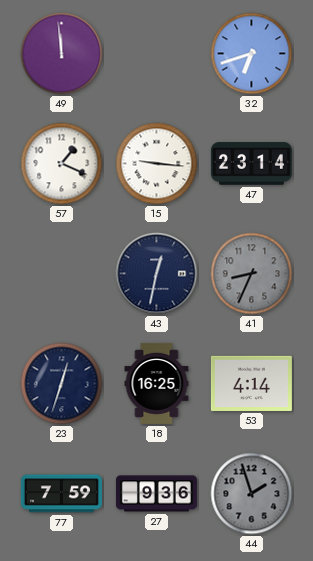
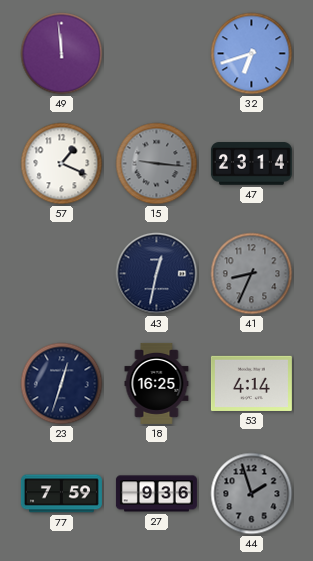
15 dial: white -> grey
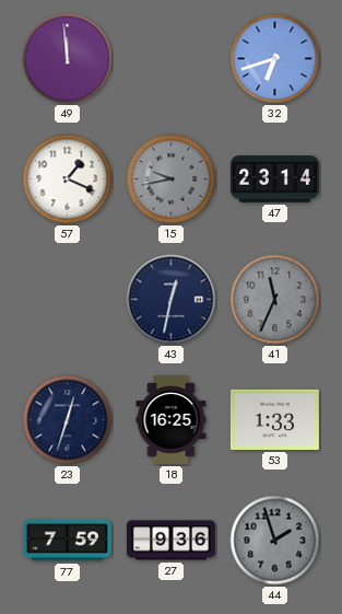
15: 9:16 -> 9:43
41: 8:34 -> 11:34
53: 4:14 -> 1:33
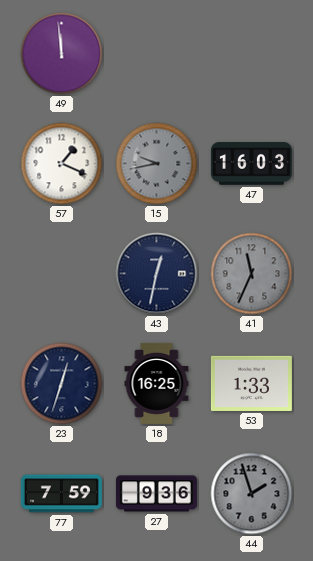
32: 6:42 -> none
47: 23:14 -> 16:03
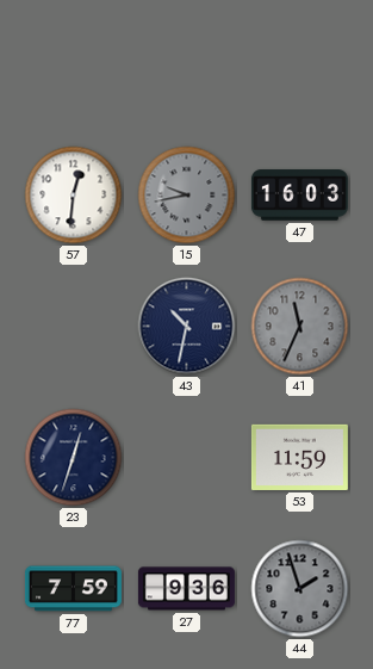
49: 11:59 -> none
57: 1:19 -> 12:31
43: 12:32 -> 10:32
18: 16:25 -> none
53: 1:33 -> 11:59
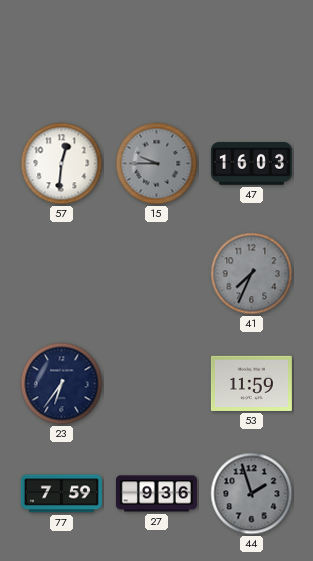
15: 9:43 -> 9:45
43: 10:32 -> none
41: 11:34 -> 7:34
23: 12:33 -> 6:36
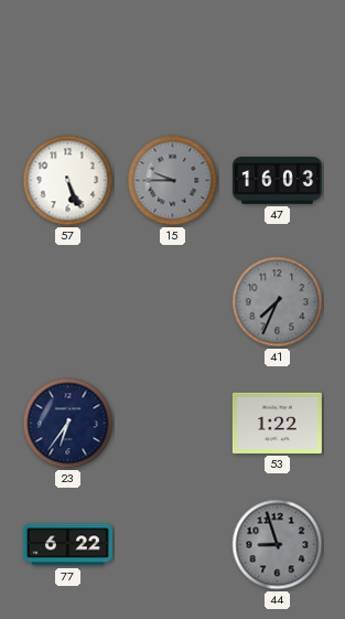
57: 12:31 -> 5:26
53: 11:59 -> 1:22
77: 7:59 -> 6:22
27: 9:36 -> none
44: 1:57 -> 8:57
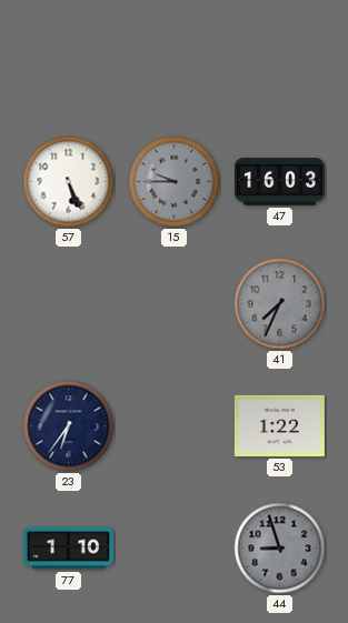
77: 6:22 -> 1:10
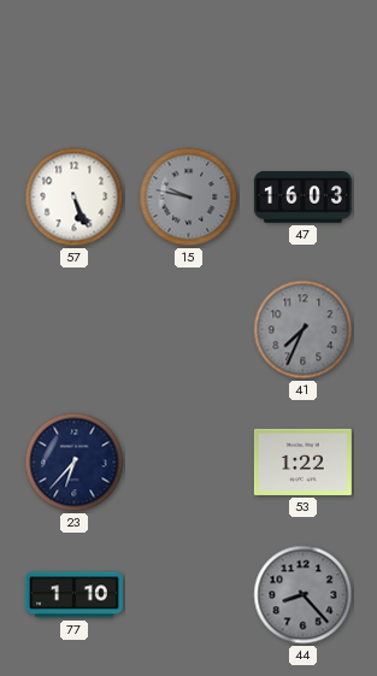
15: 9:45 -> 9:47
23: 6:36 -> 6:37
44: 8:57 -> 8:23
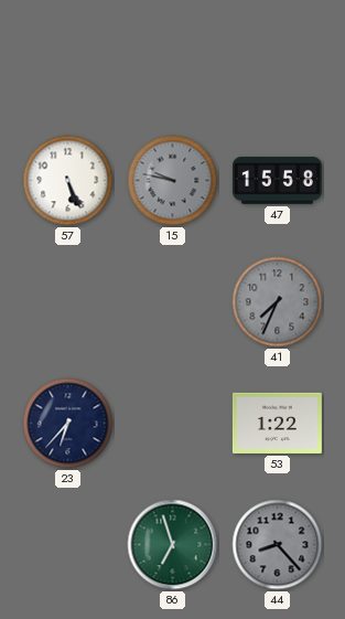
47: 16:03 -> 15:58
77: 1:10 -> none
86: none -> 6:57
